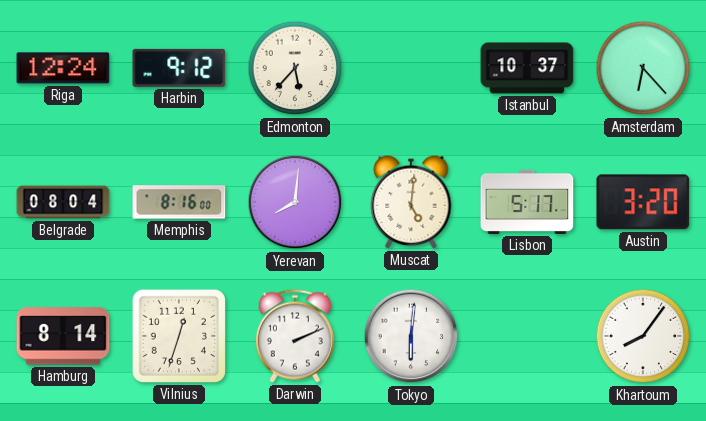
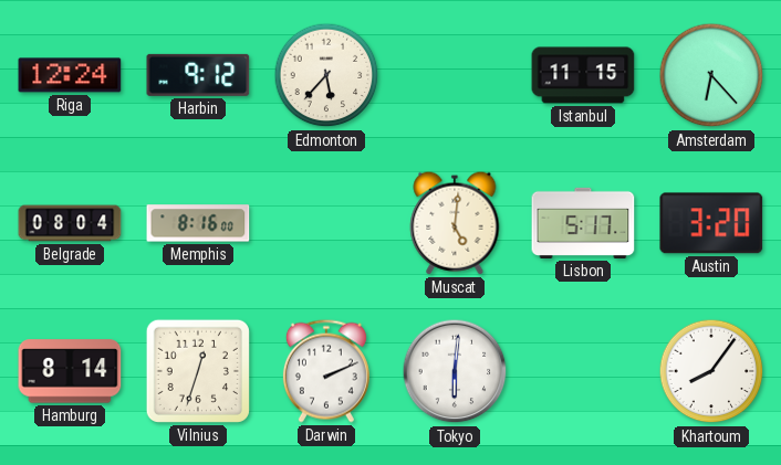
Istanbul: 10:37 -> 11:15
Yerevan: 8:01 -> none
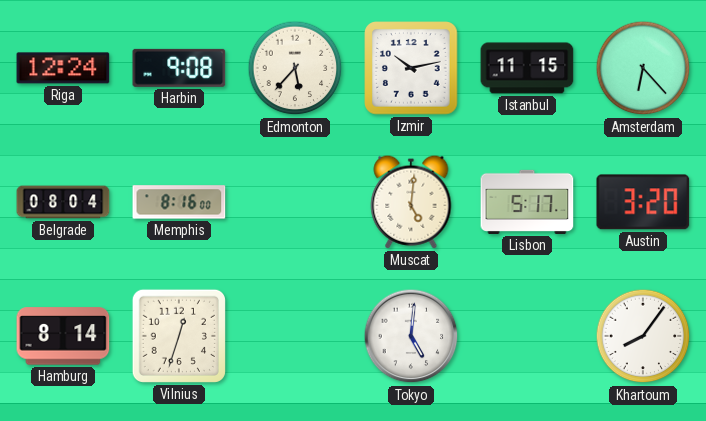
Harbin: 9:12 -> 9:08
Izmir: none -> 10:13
Darwin: 2:11 -> none
Tokyo: 6:01 -> 5:01
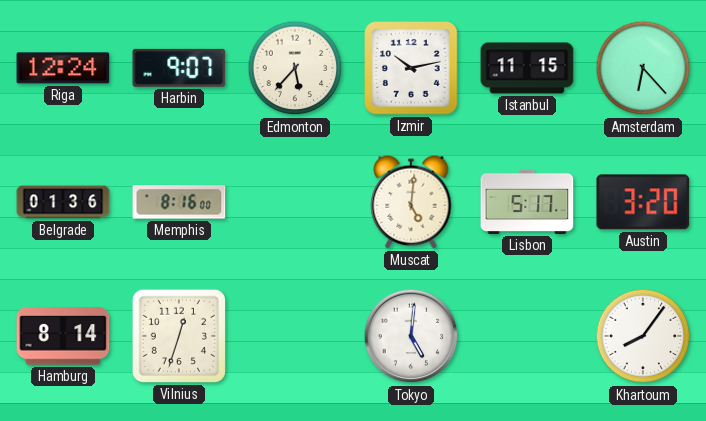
Harbin: 9:08 -> 9:07
Belgrade: 08:04 -> 01:36
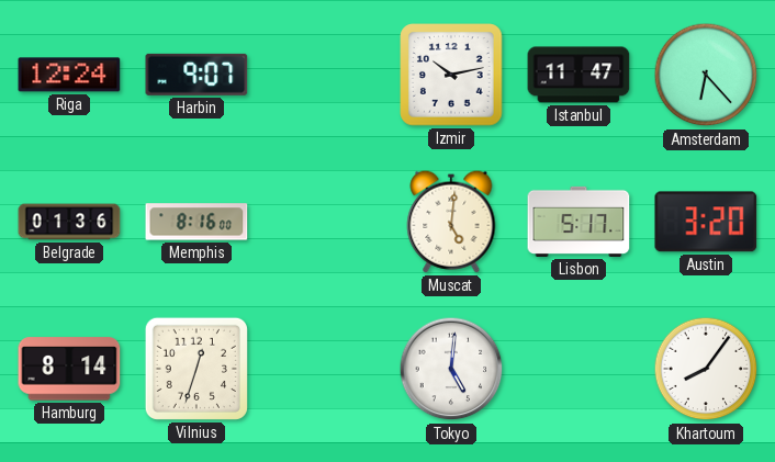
Edmonton: 5:37 -> none
Istanbul: 11:15 -> 11:47
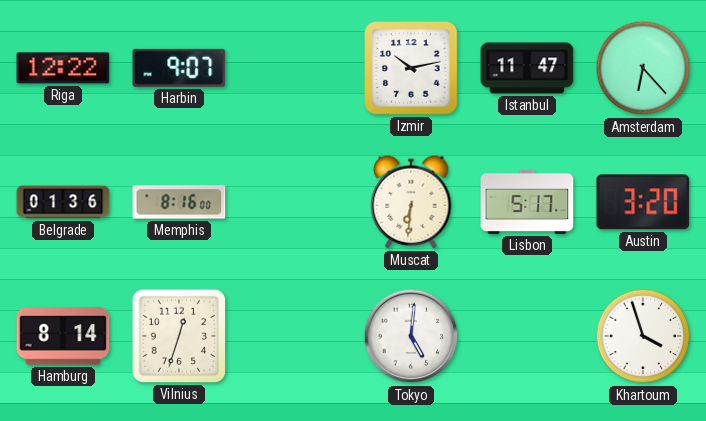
Riga: 12:24 -> 12:22
Muscat: 5:01 -> 6:31
Khartoum: 8:06 -> 3:57
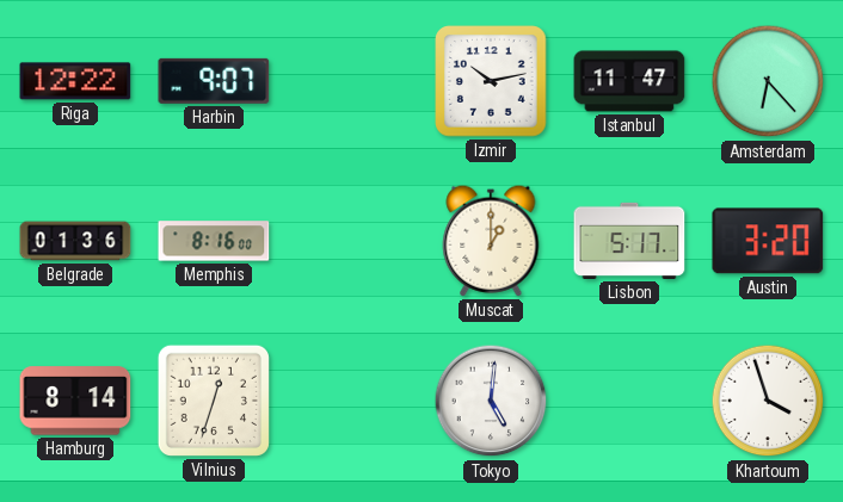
Muscat: 6:31 -> 1:00
